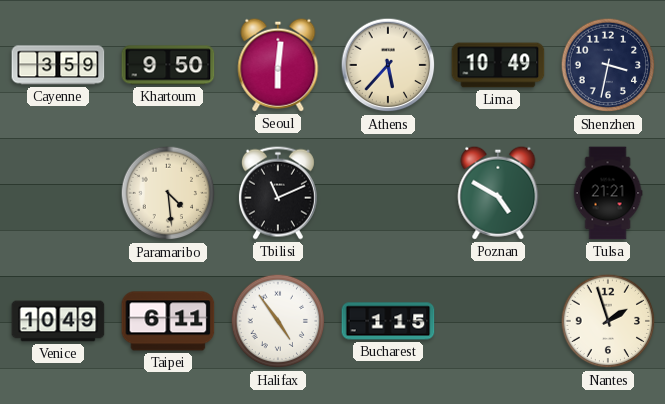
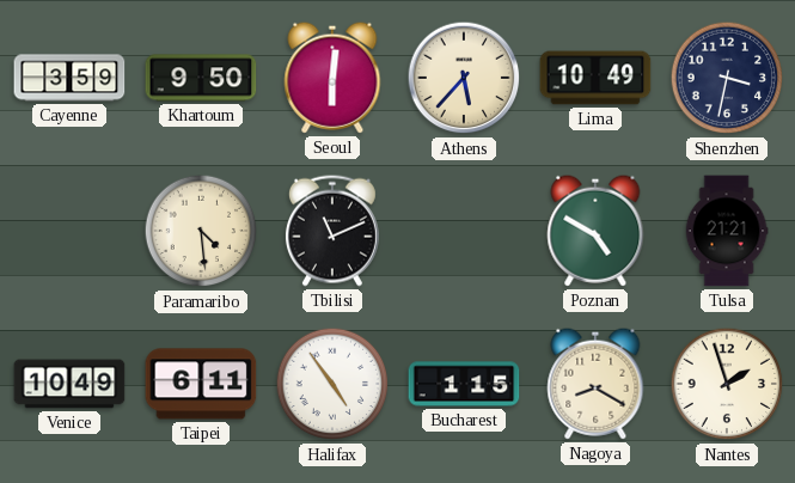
Nagoya: none -> 8:20
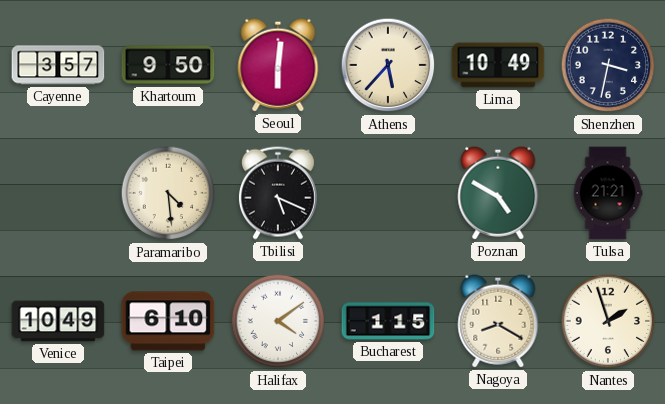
Cayenne: 3:59 -> 3:57
Tbilisi: 11:11 -> 5:19
Taipei: 6:11 -> 6:10
Halifax: 4:54 -> 4:09
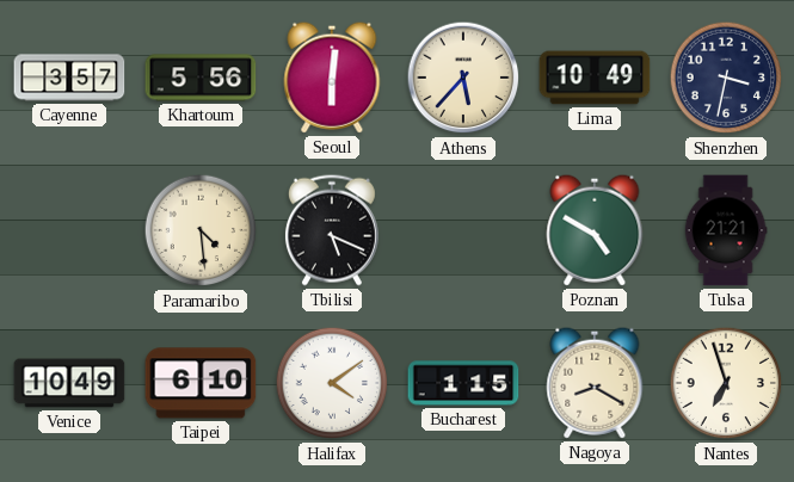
Khartoum: 9:50 -> 5:56
Nantes: 1:57 -> 6:57
